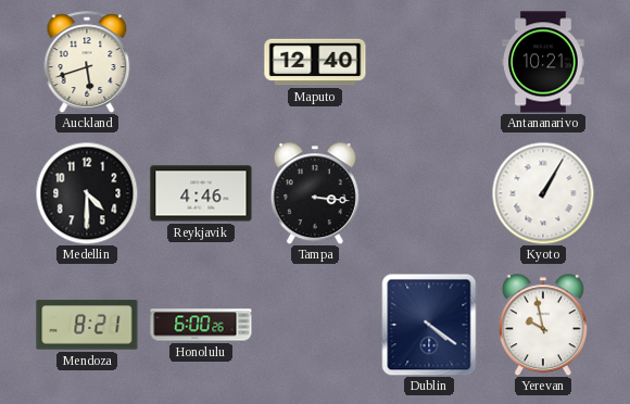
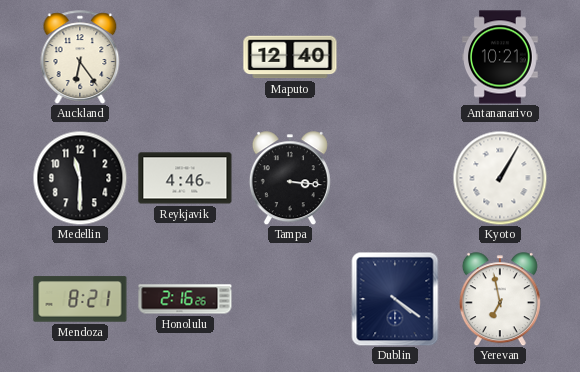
Auckland: 5:42 -> 6:24
Medellin: 4:30 -> 11:30
Honolulu: 6:00 -> 2:16
Yerevan: 9:58 -> 6:58
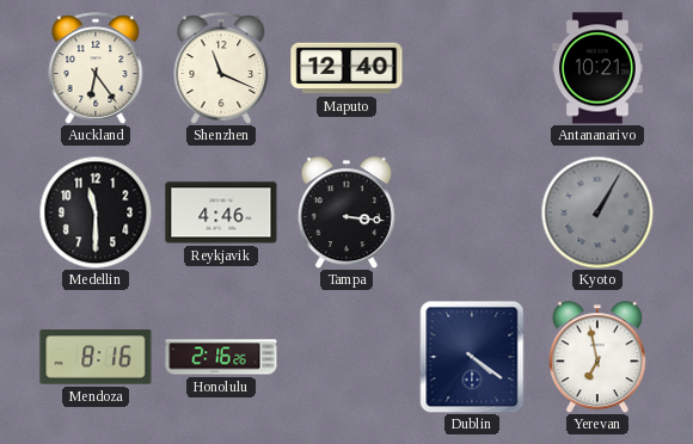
Shenzhen: none -> 11:19
Kyoto dial: white -> grey
Mendoza: 8:21 -> 8:16
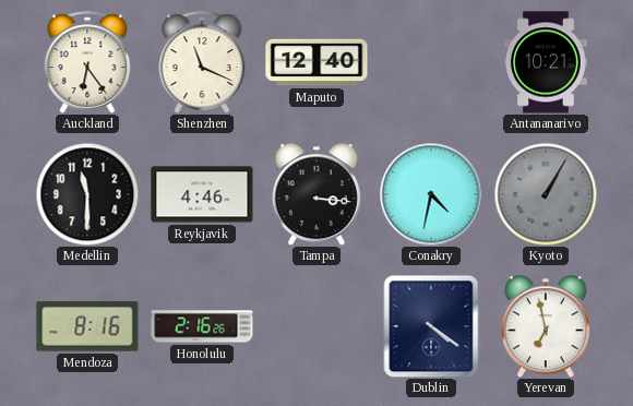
Conakry: none -> 4:32
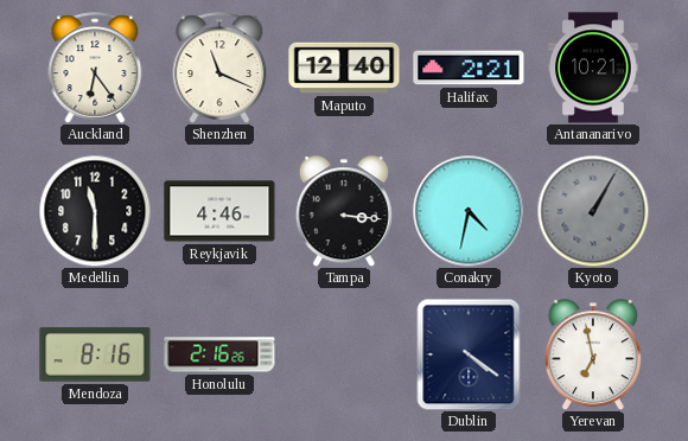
Halifax: none -> 2:21
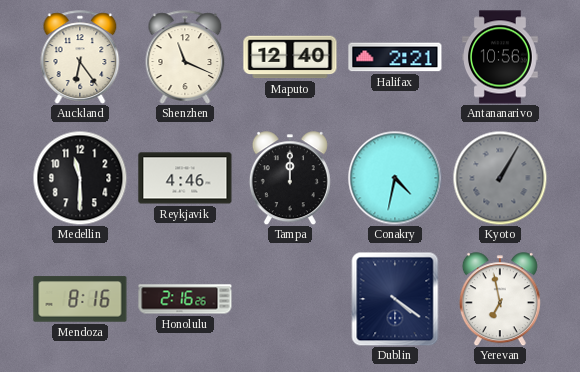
Antananarivo: 10:21 -> 10:56
Tampa: 3:16 -> 12:00
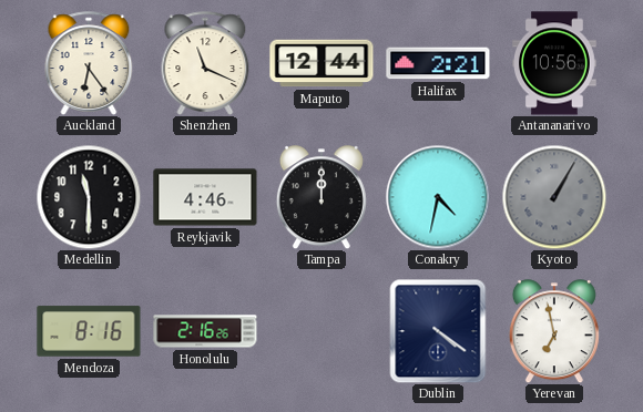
Maputo: 12:40 -> 12:44
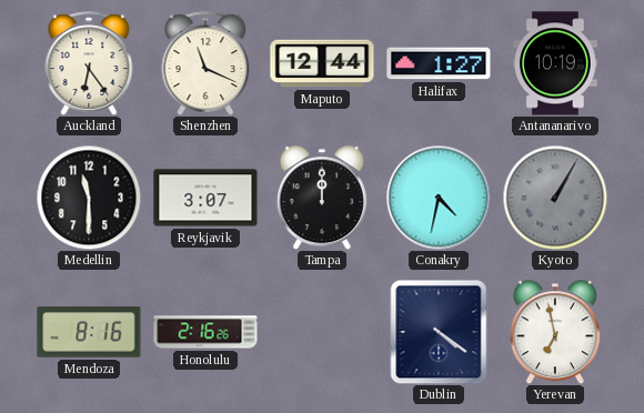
Halifax: 2:21 -> 1:27
Antananarivo: 10:56 -> 10:19
Reykjavik: 4:46 -> 3:07
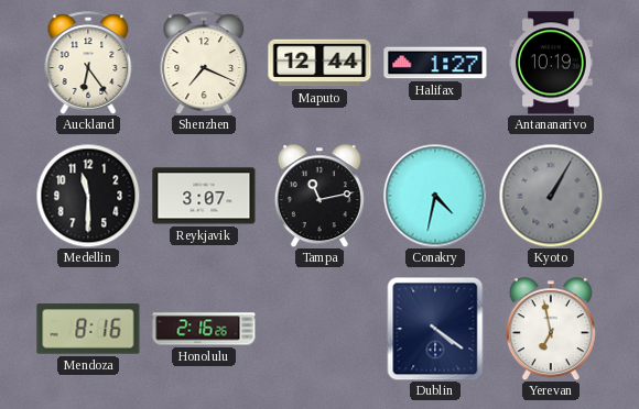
Shenzhen: 11:19 -> 7:19
Tampa: 12:00 -> 11:13
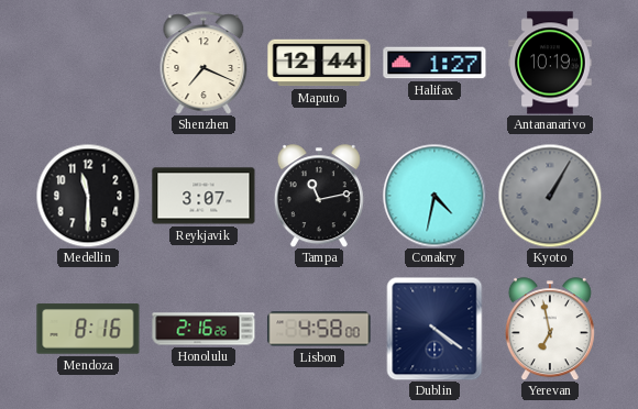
Auckland: 6:24 -> none
Lisbon: none -> 4:58
